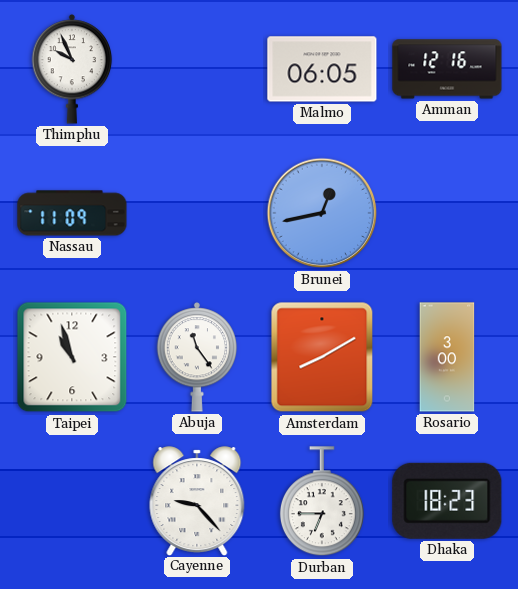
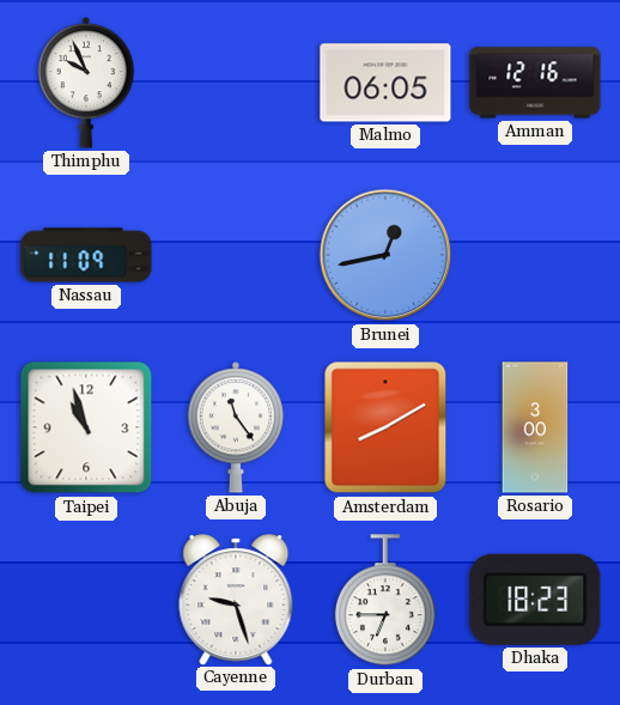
Cayenne: 9:23 -> 9:27
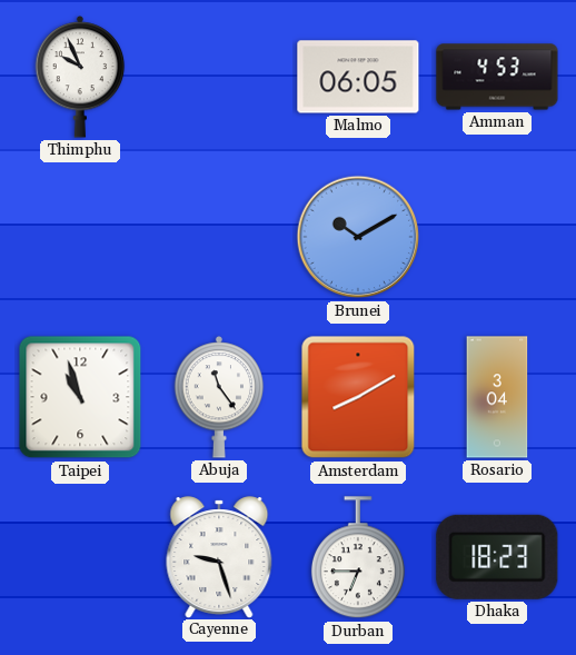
Amman: 12:16 -> 4:53
Nassau: 11:09 -> none
Brunei: 12:43 -> 10:10
Rosario: 3:00 -> 3:04
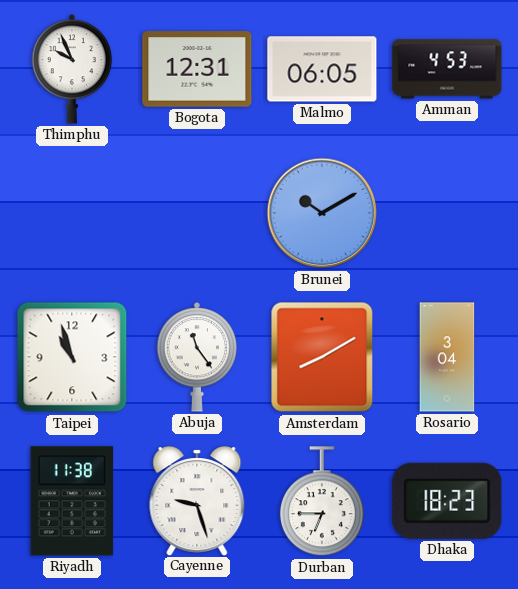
Bogota: none -> 12:31
Riyadh: none -> 11:38
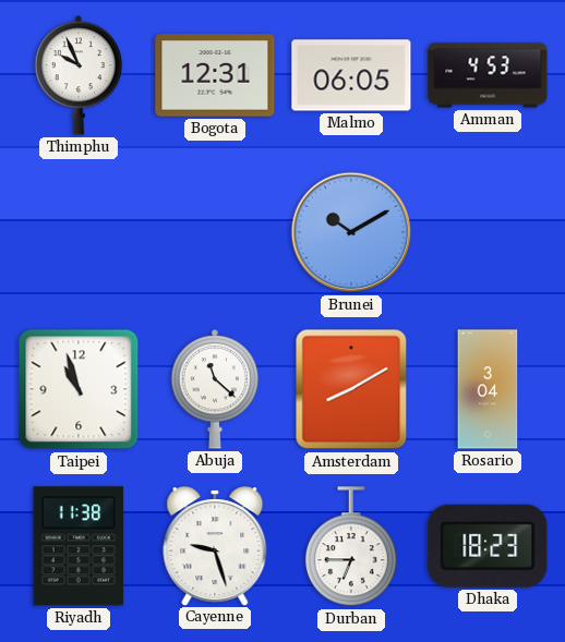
Abuja: 11:24 -> 11:22
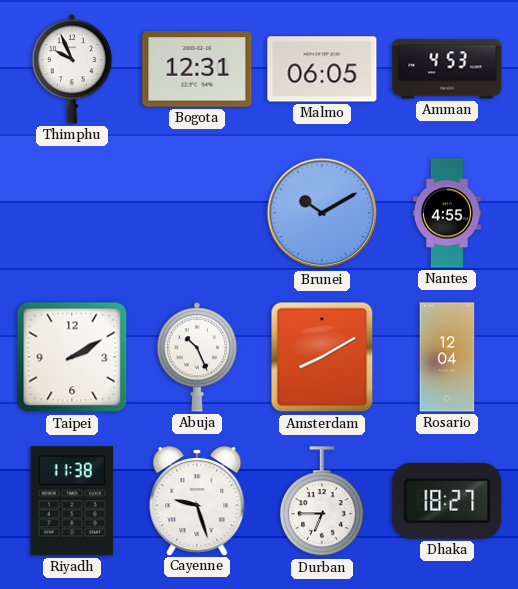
Nantes: none -> 4:55
Taipei: 10:57 -> 2:10
Abuja: 11:22 -> 10:26
Rosario: 3:04 -> 12:04
Dhaka: 18:23 -> 18:27
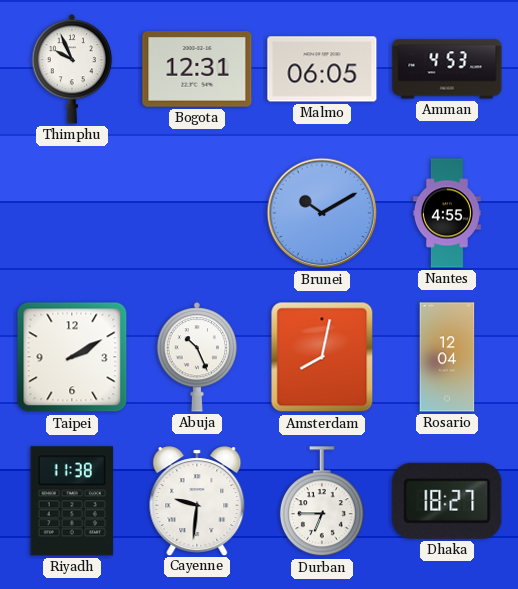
Amsterdam: 8:10 -> 8:02
Cayenne: 9:27 -> 9:31
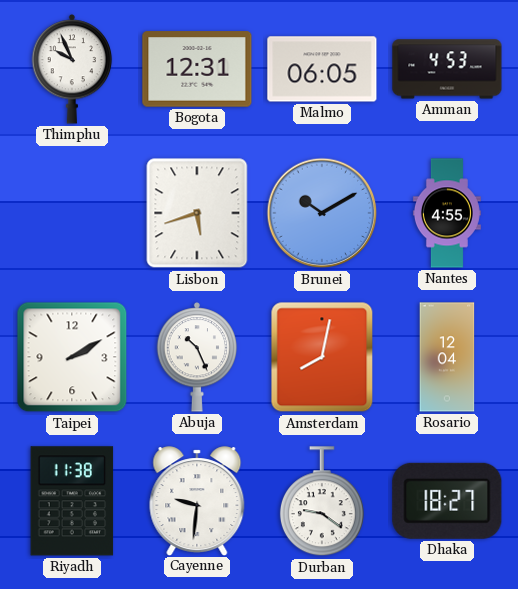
Lisbon: none -> 5:42
Durban: 6:45 -> 9:21
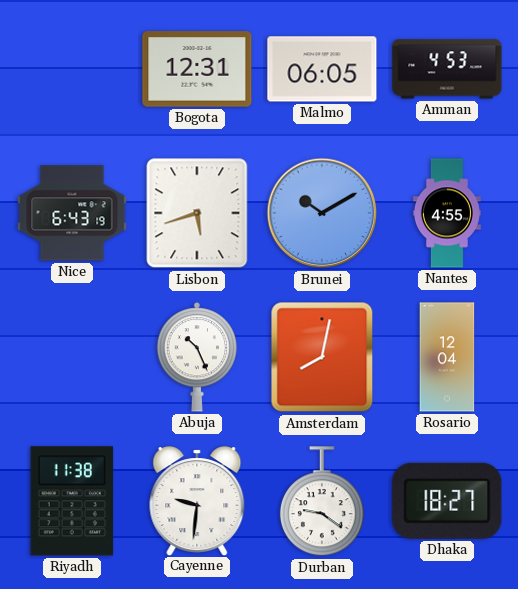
Thimphu: 9:56 -> none
Nice: none -> 6:43
Taipei: 2:10 -> none
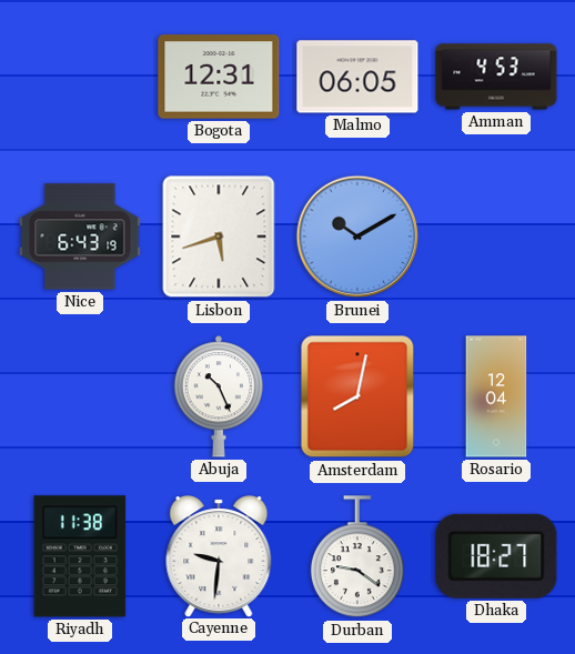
Nantes: 4:55 -> none
